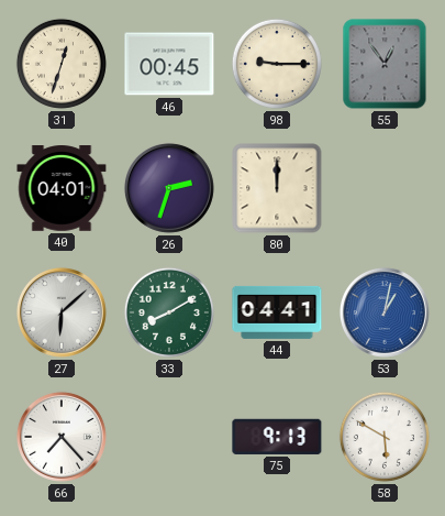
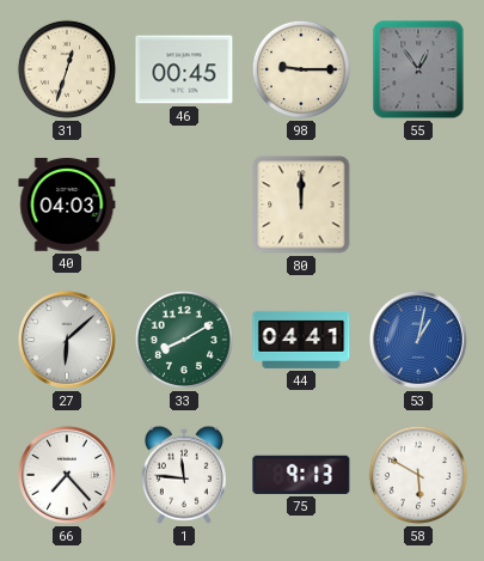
40: 04:01 -> 04:03
26: 2:33 -> none
1: none -> 11:46
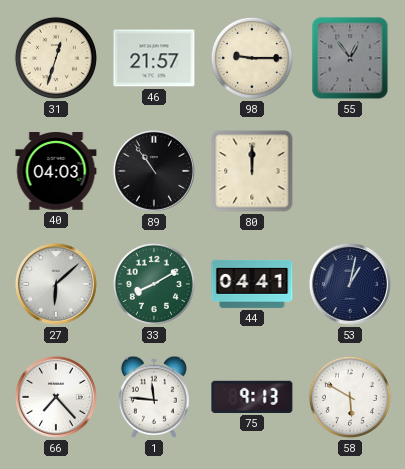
46: 00:45 -> 21:57
89: none -> 10:54
53 dial: blue -> navy
